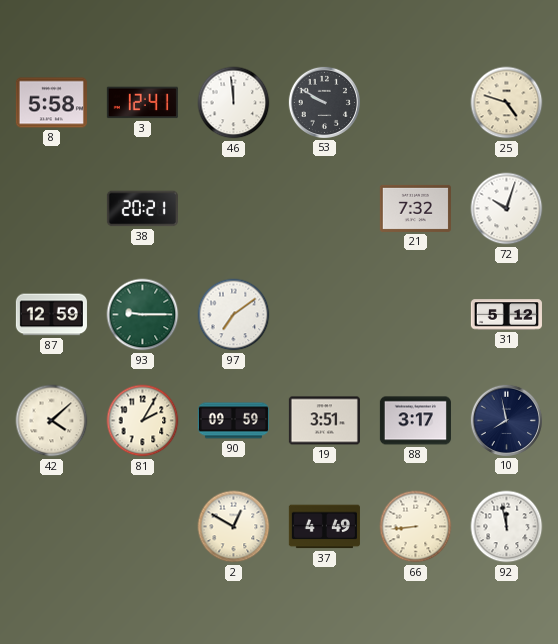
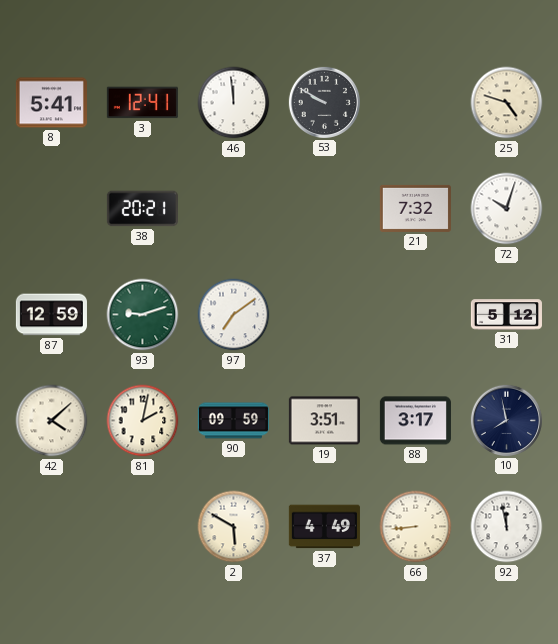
8: 5:58 -> 5:41
93: 9:15 -> 9:12
81: 2:05 -> 2:02
2: 12:50 -> 5:50
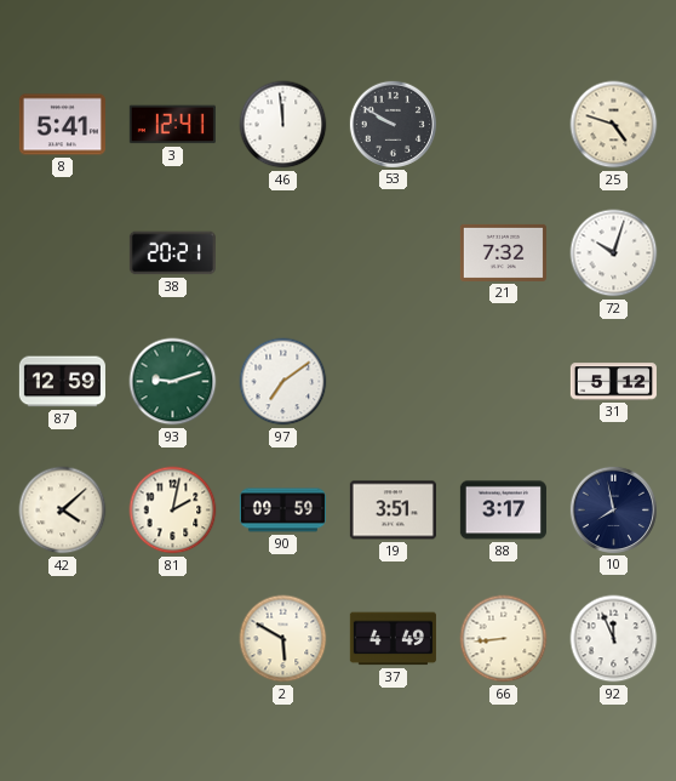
92: 11:58 -> 11:56
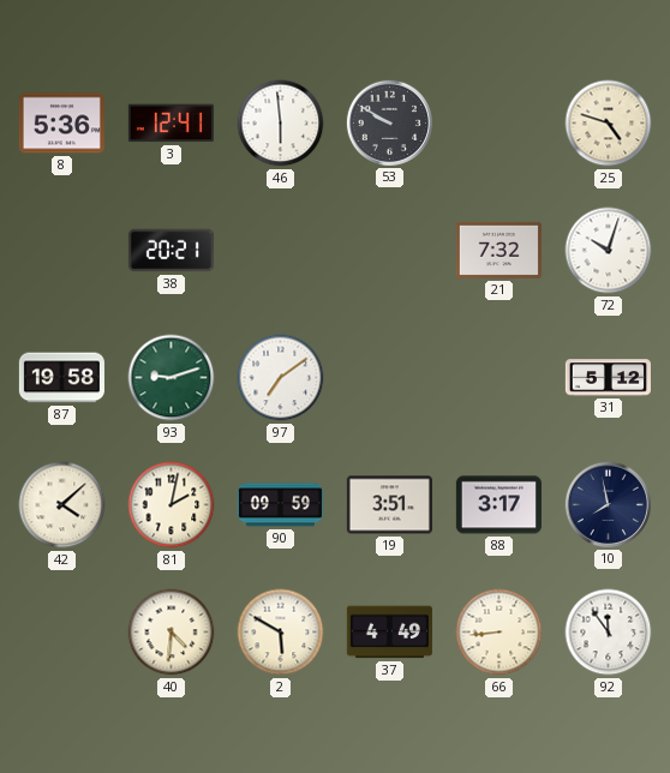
8: 5:41 -> 5:36
46: 11:59 -> 5:59
87: 12:59 -> 19:58
40: none -> 4:31
92: 11:56 -> 11:54
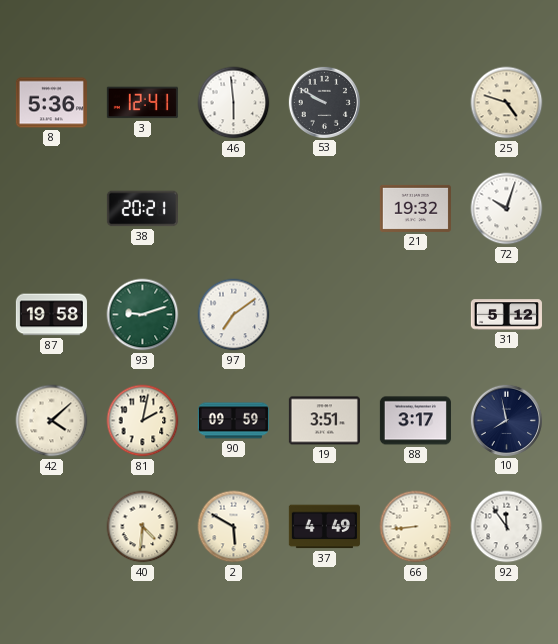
21: 7:32 -> 19:32
